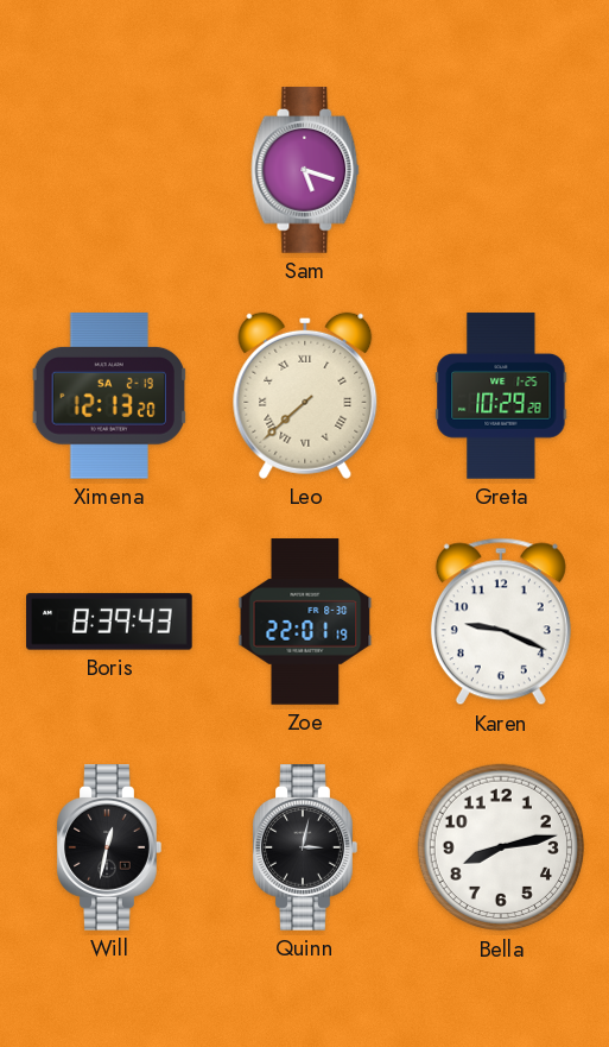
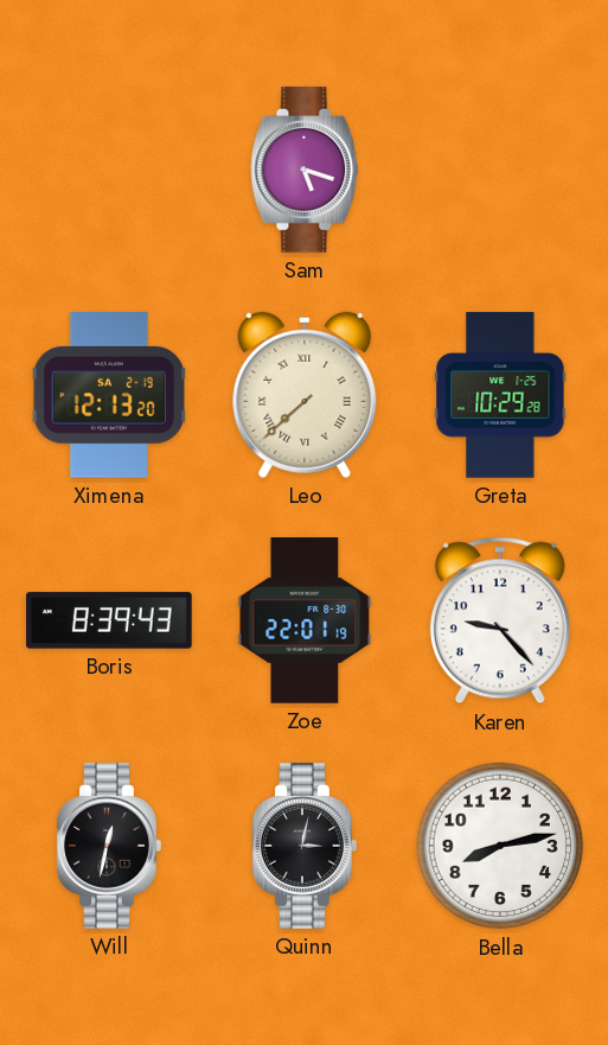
Karen: 9:19 -> 9:23
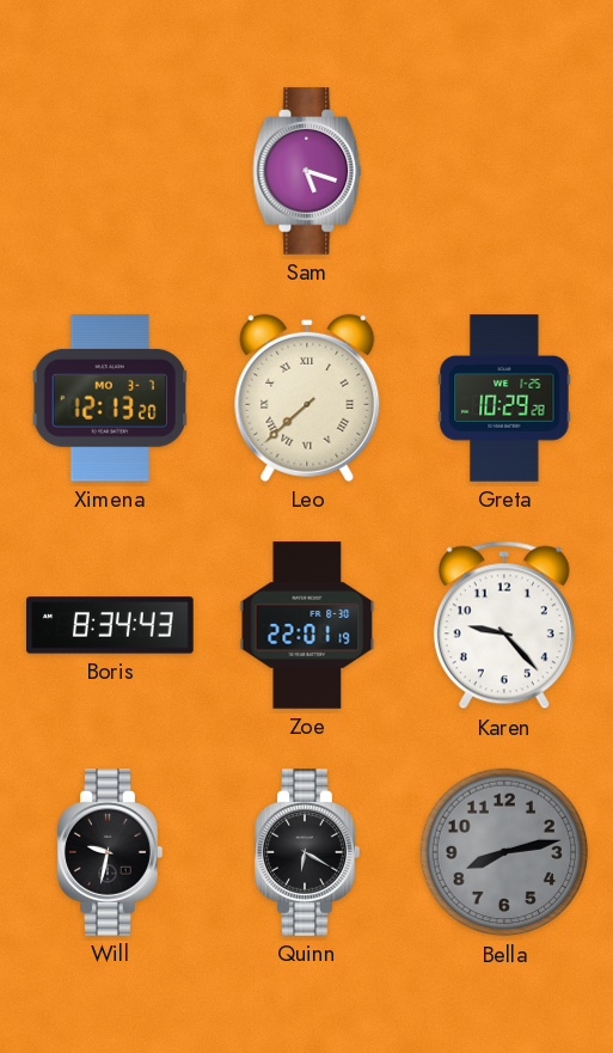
Ximena date: SA 2-19 -> MO 3-7
Boris: 8:39 -> 8:34
Will: 12:32 -> 9:32
Quinn: 3:02 -> 6:20
Bella dial: white -> grey
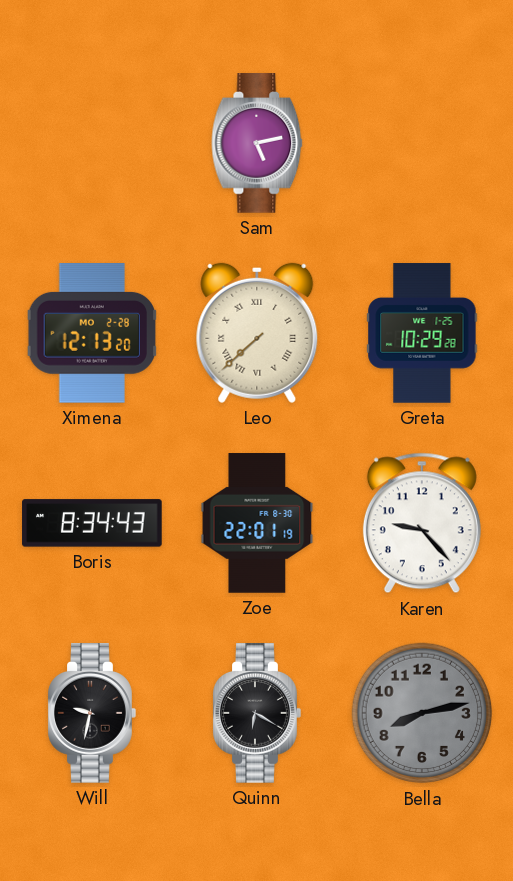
Sam: 5:18 -> 5:13
Ximena date: MO 3-7 -> MO 2-28
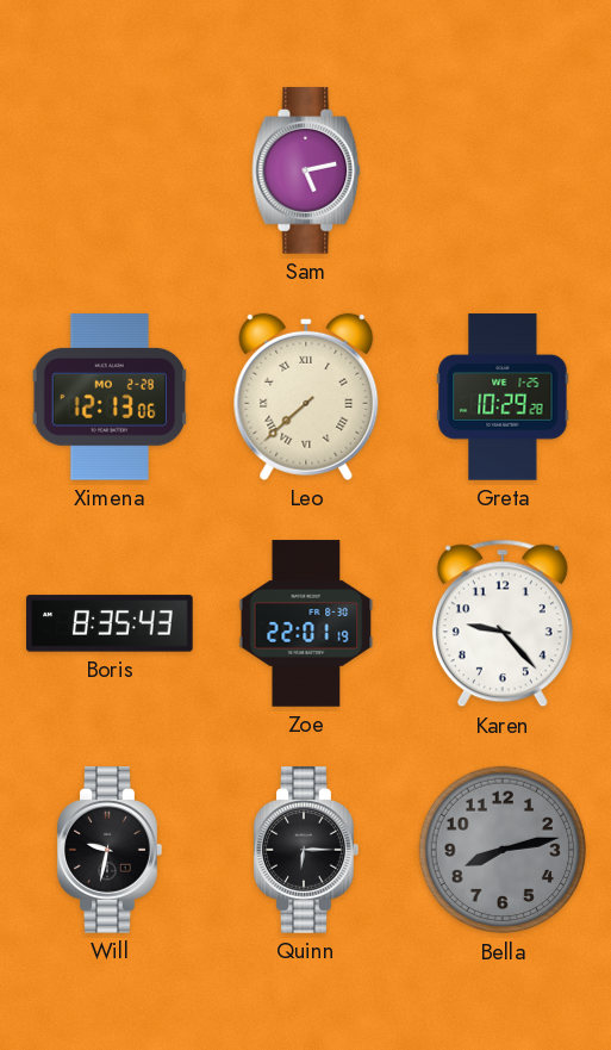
Ximena: 12:13:20 -> 12:13:06
Boris: 8:34 -> 8:35
Quinn: 6:20 -> 6:15
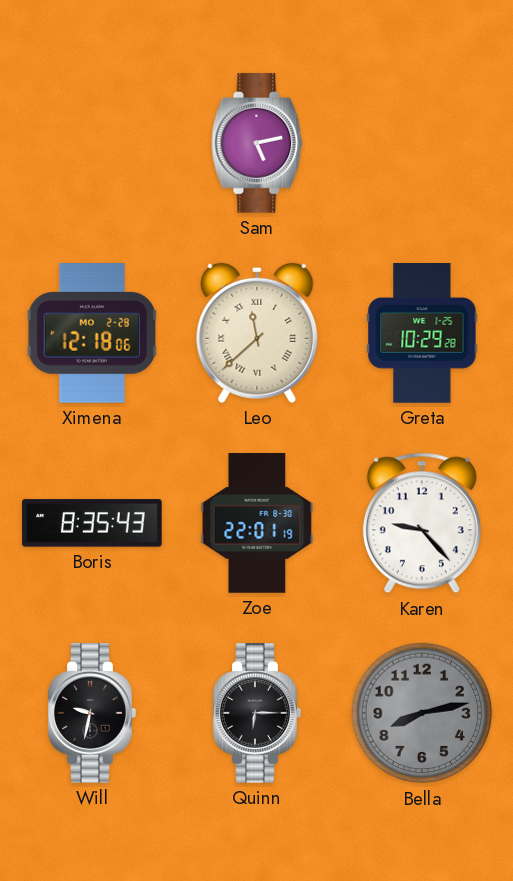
Ximena: 12:13 -> 12:18
Leo: 7:38 -> 11:38
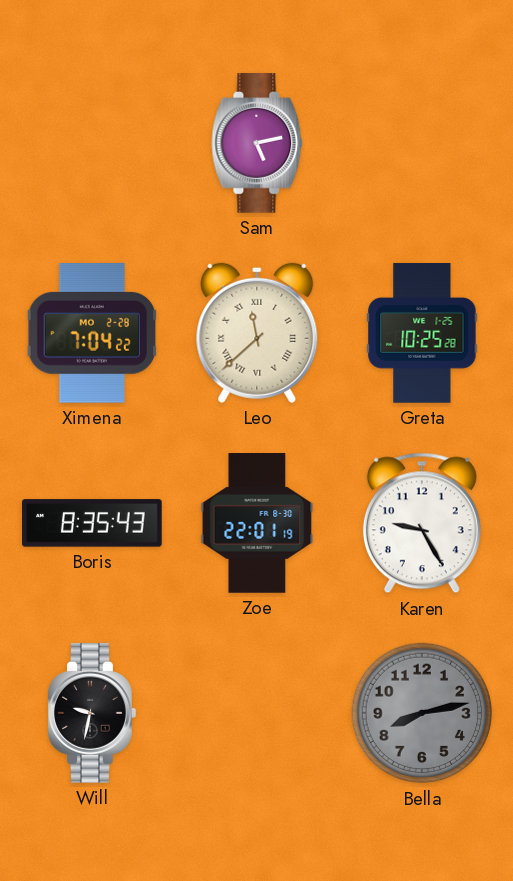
Ximena: 12:18 -> 7:04
Greta: 10:29 -> 10:25
Karen: 9:23 -> 9:25
Quinn: 6:15 -> none
